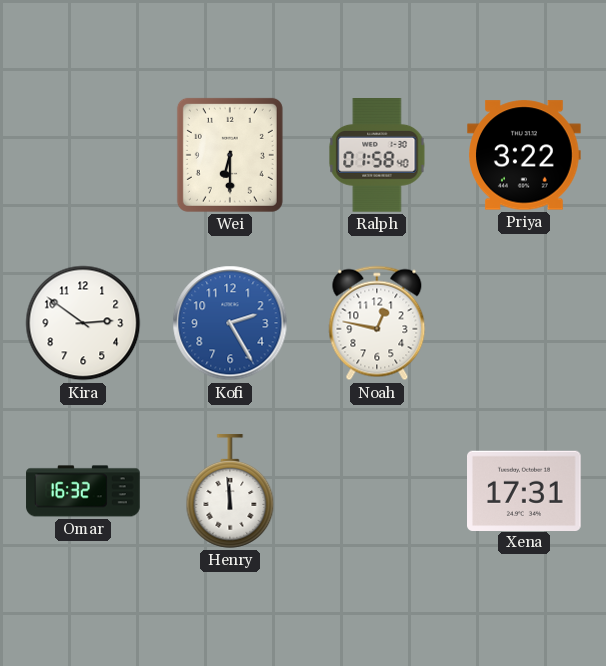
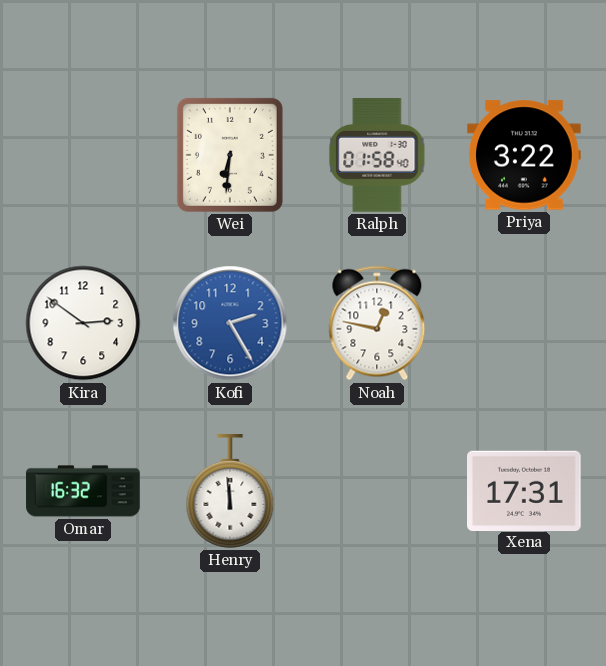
Wei: 6:30 -> 6:31
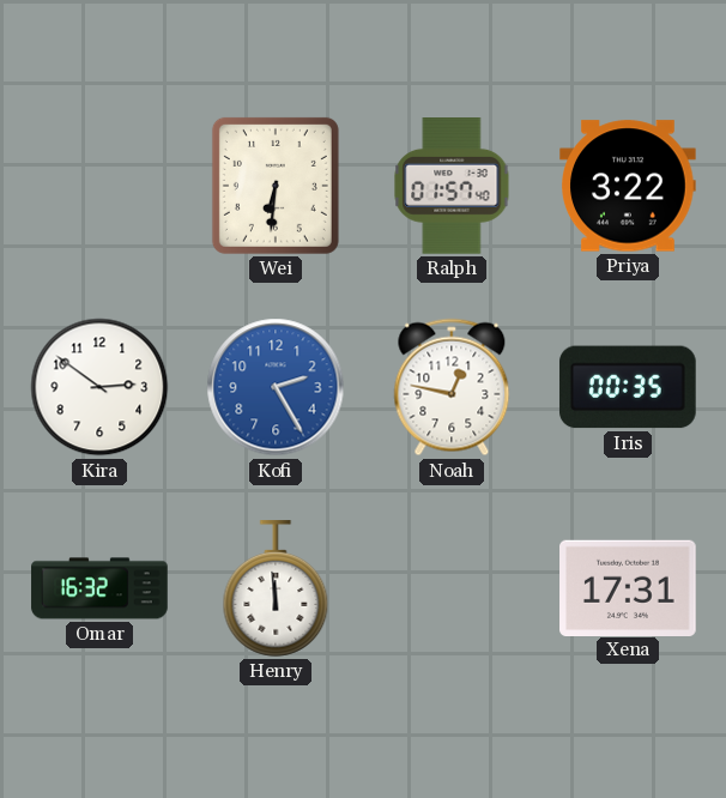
Ralph: 01:58 -> 01:57
Iris: none -> 00:35
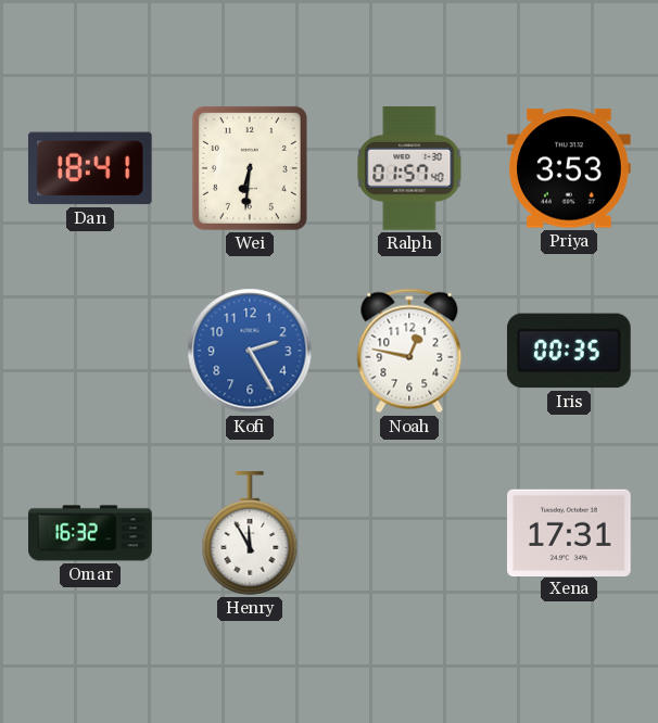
Dan: none -> 18:41
Priya: 3:22 -> 3:53
Kira: 2:51 -> none
Henry: 11:59 -> 11:55
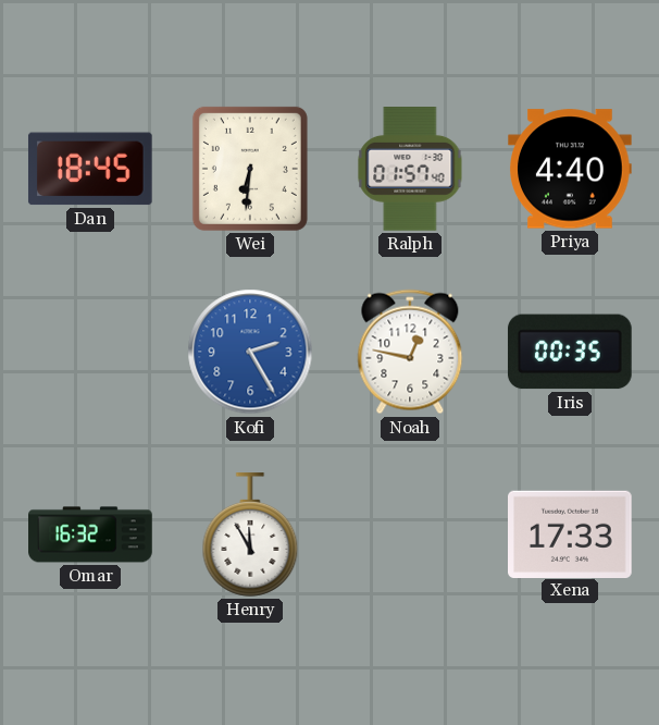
Dan: 18:41 -> 18:45
Priya: 3:53 -> 4:40
Xena: 17:31 -> 17:33
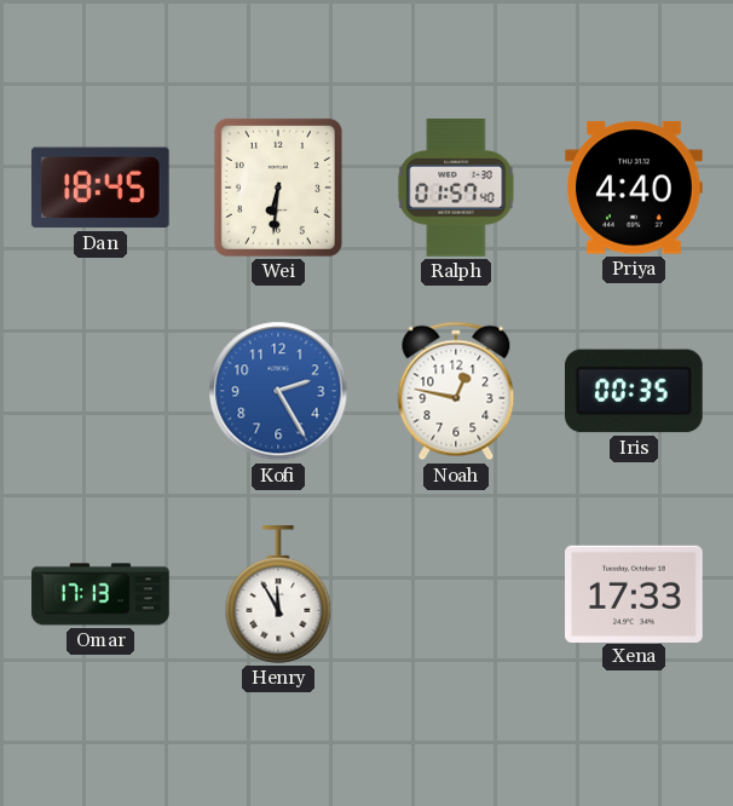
Omar: 16:32 -> 17:13
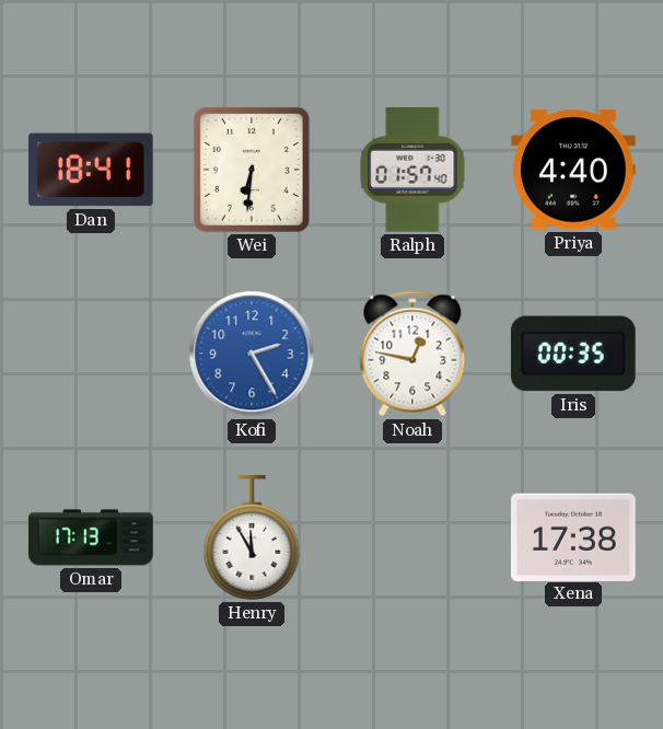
Dan: 18:45 -> 18:41
Xena: 17:33 -> 17:38
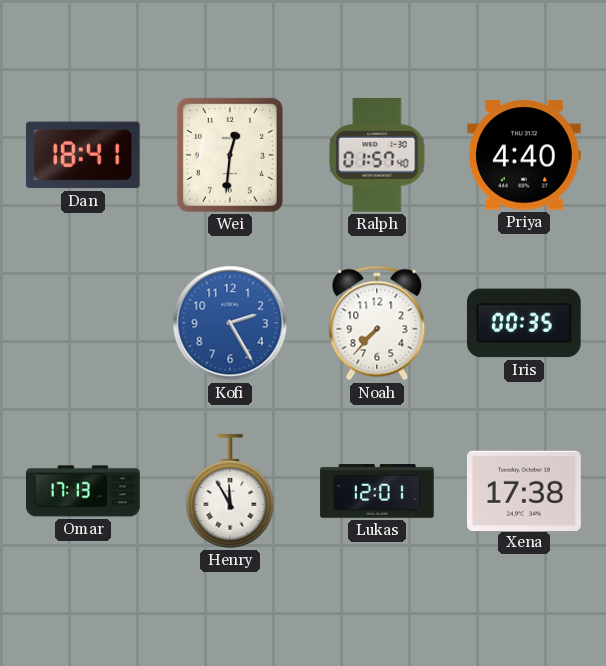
Wei: 6:31 -> 12:31
Noah: 12:47 -> 7:37
Lukas: none -> 12:01
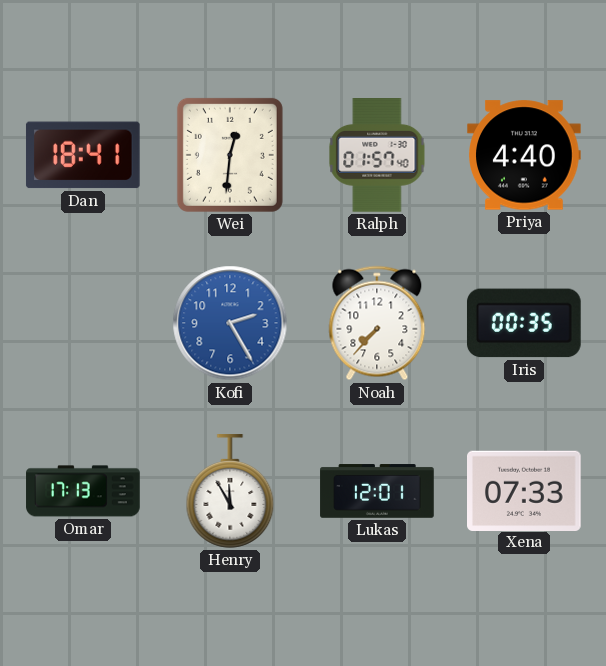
Xena: 17:38 -> 07:33
